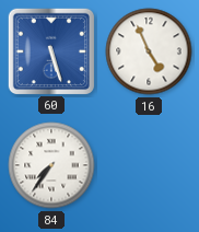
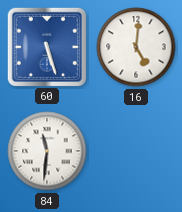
16: 4:56 -> 5:01
84: 7:36 -> 11:31
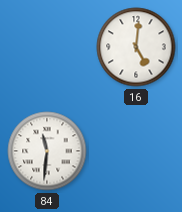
60: 5:27 -> none
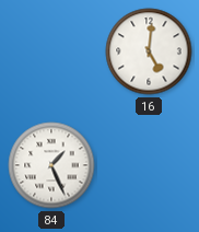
84: 11:31 -> 1:26
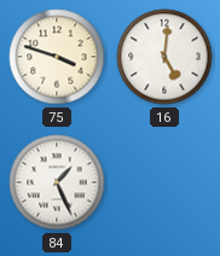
75: none -> 3:48
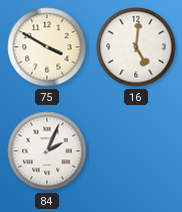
75: 3:48 -> 3:50
84: 1:26 -> 2:04
